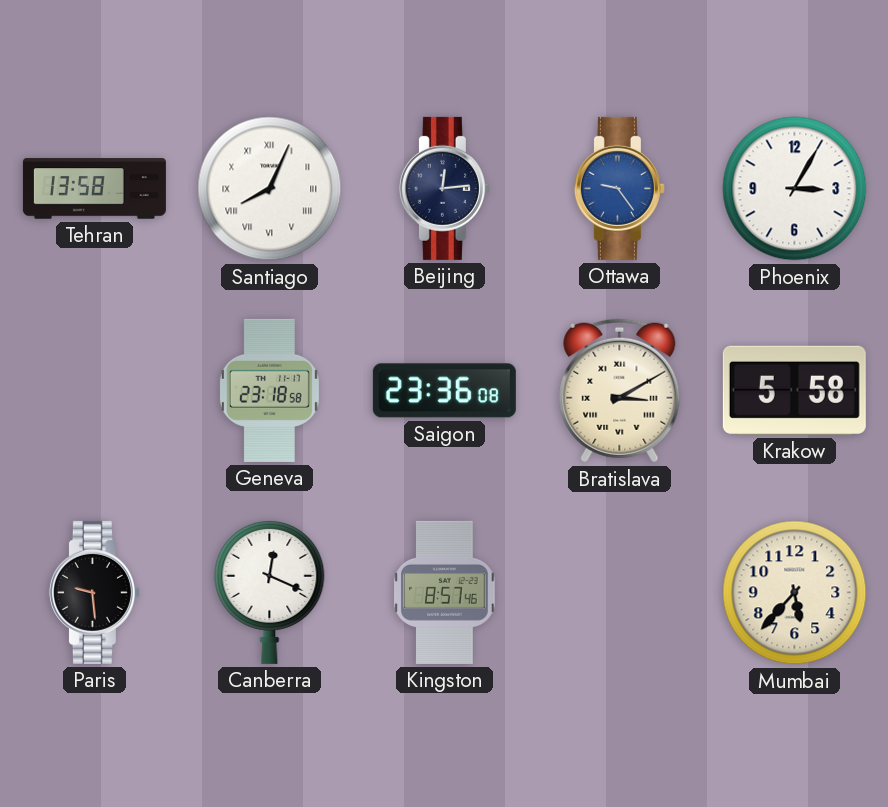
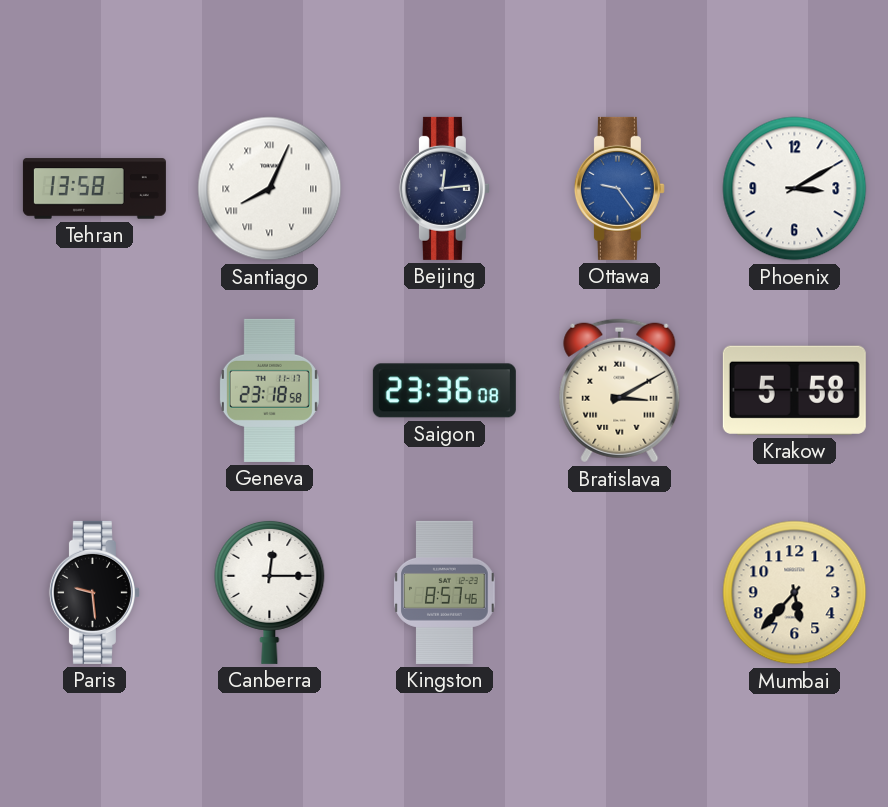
Phoenix: 3:05 -> 3:10
Canberra: 12:19 -> 12:15
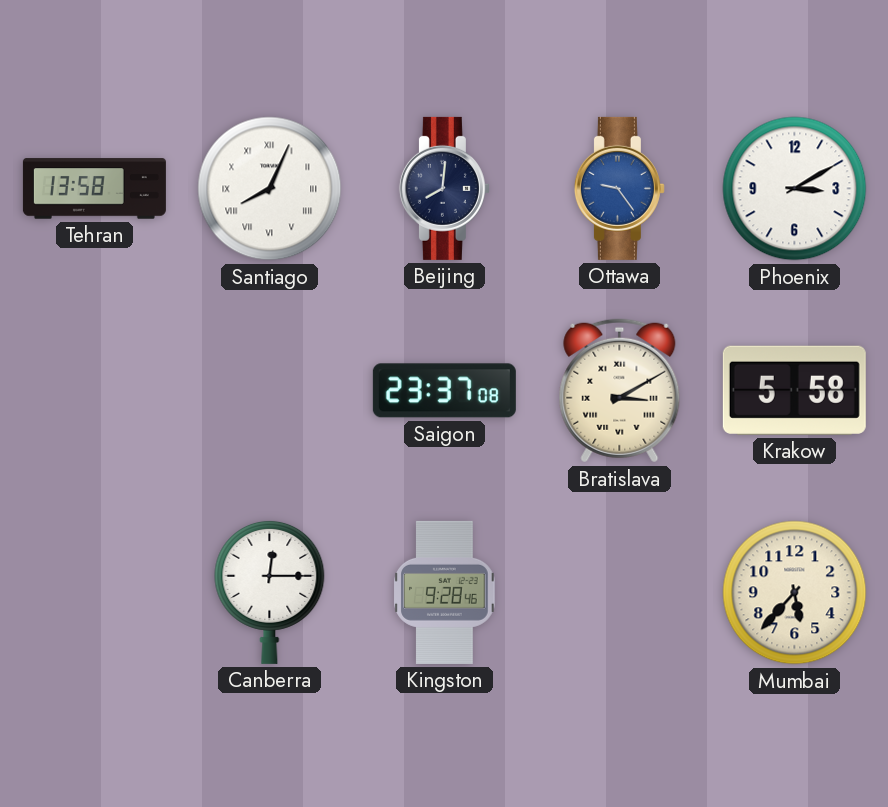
Beijing: 12:14 -> 8:01
Geneva: 23:18 -> none
Saigon: 23:36 -> 23:37
Paris: 9:29 -> none
Kingston: 8:57 -> 9:28
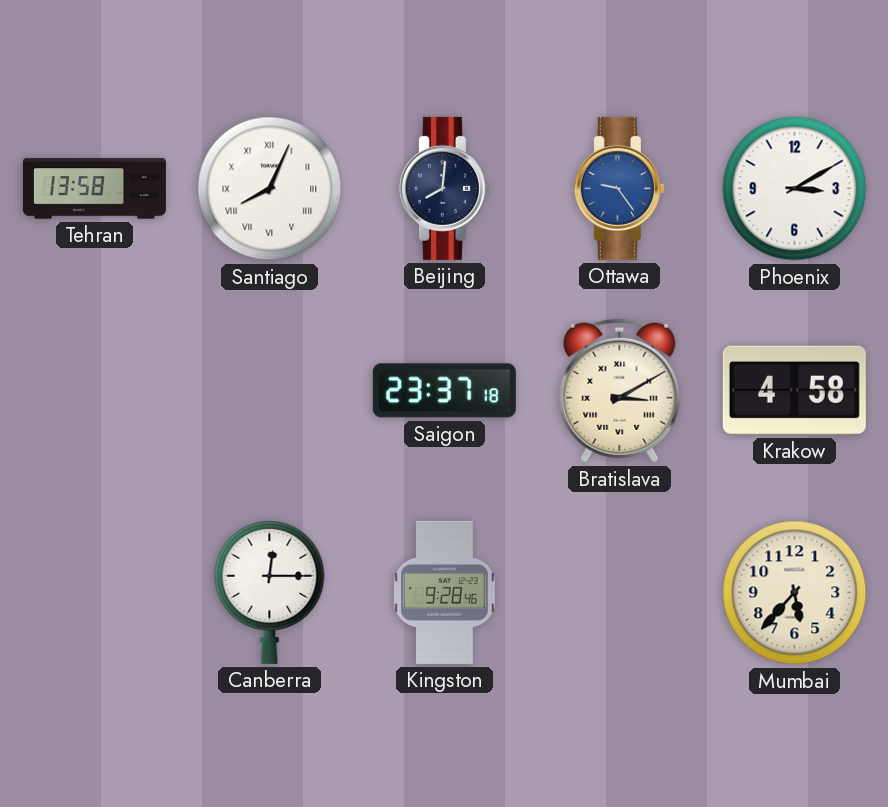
Saigon: 23:37:08 -> 23:37:18
Krakow: 5:58 -> 4:58
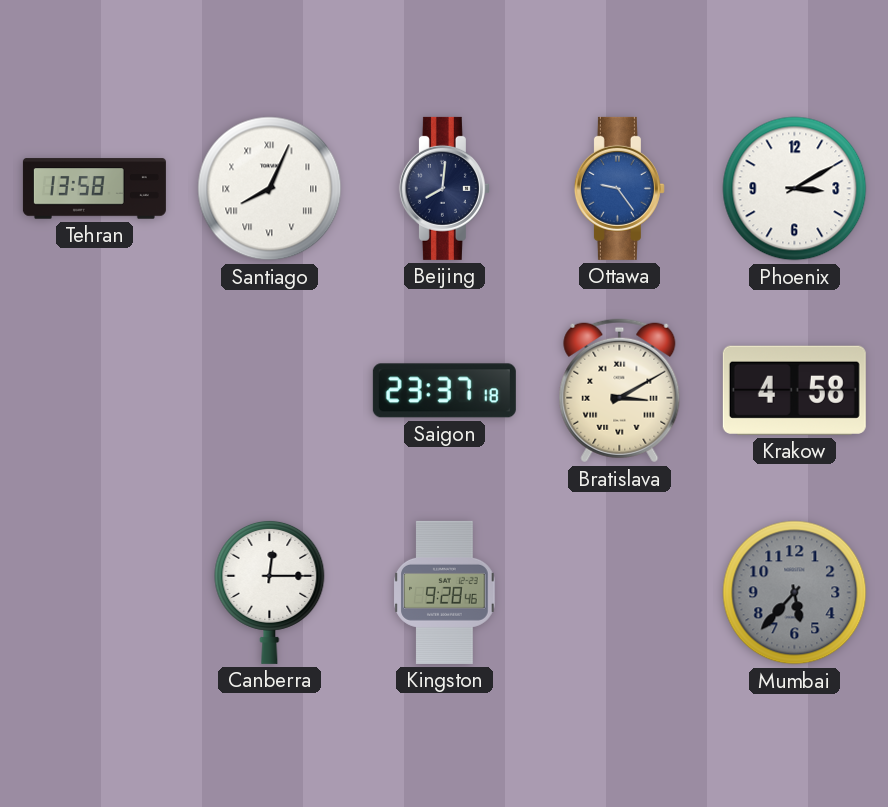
Mumbai dial: cream -> grey
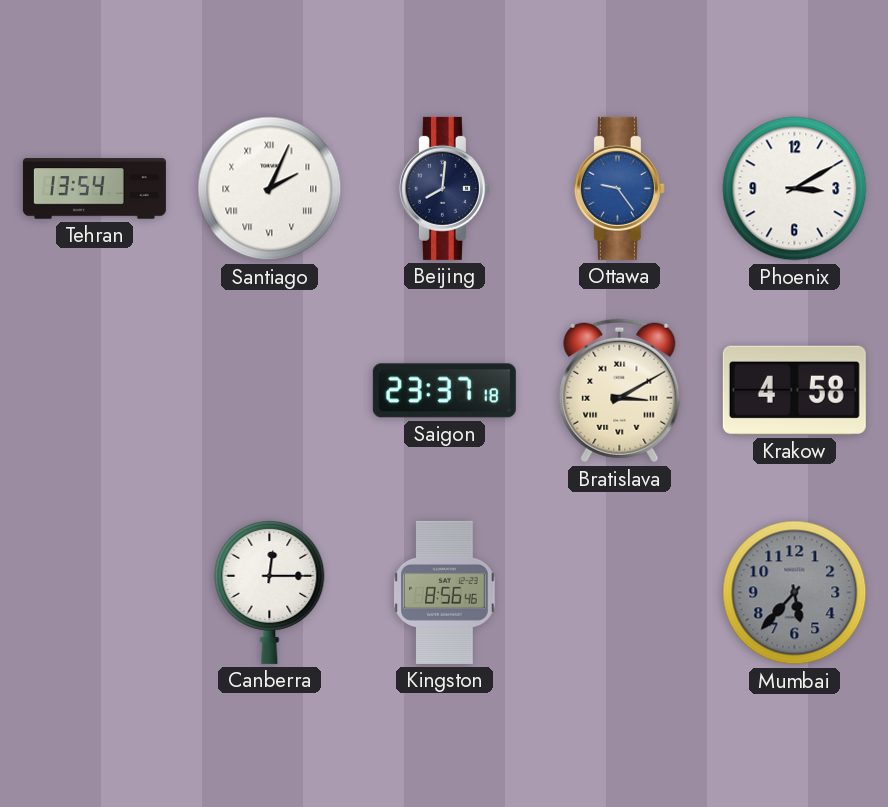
Tehran: 13:58 -> 13:54
Santiago: 8:04 -> 2:04
Kingston: 9:28 -> 8:56
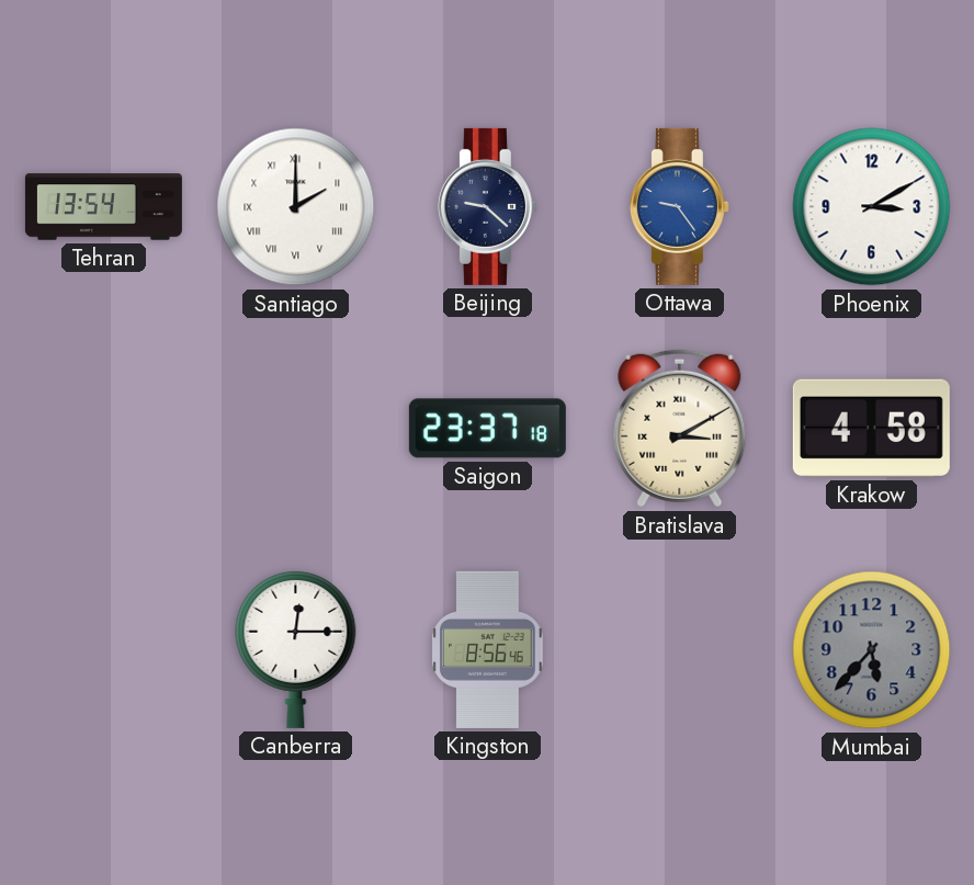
Santiago: 2:04 -> 2:00
Beijing: 8:01 -> 9:22
